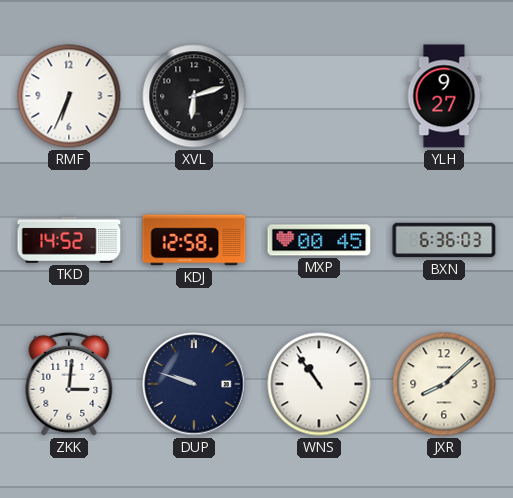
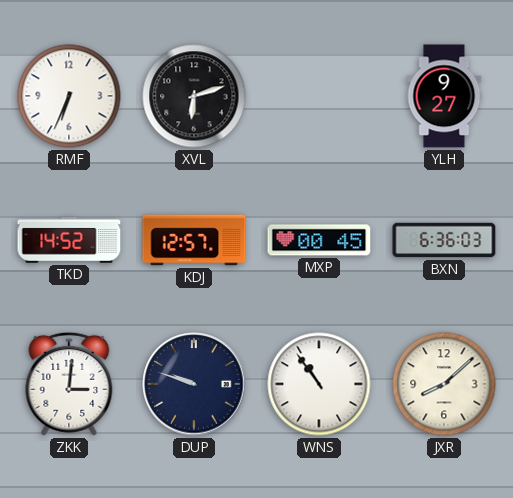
KDJ: 12:58 -> 12:57
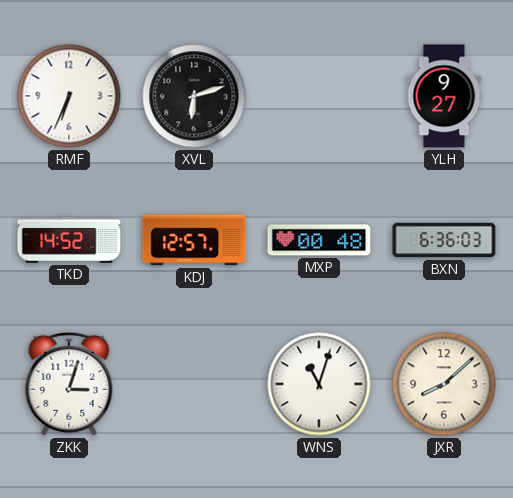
MXP: 00:45 -> 00:48
ZKK: 3:01 -> 3:03
DUP: 9:48 -> none
WNS: 10:54 -> 11:03
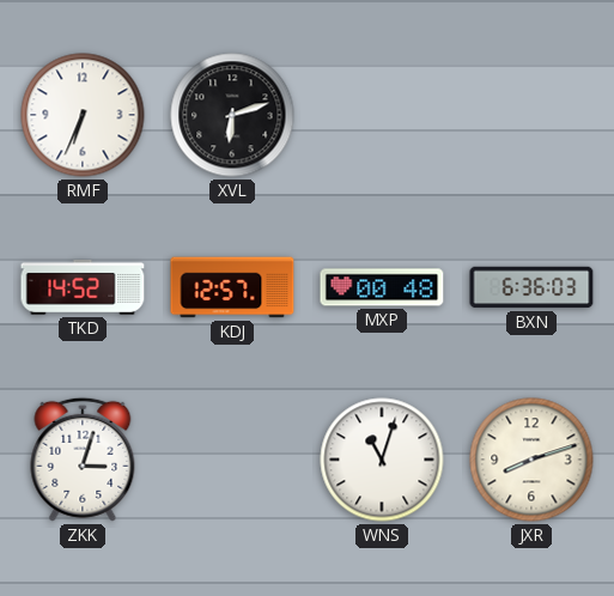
YLH: 9:27 -> none
JXR: 8:08 -> 8:12
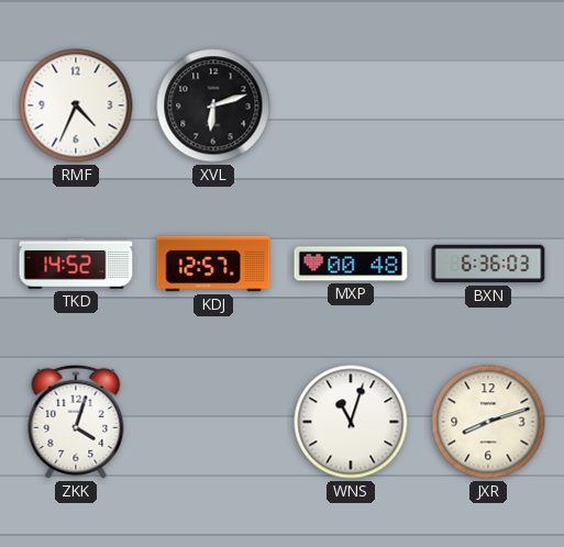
RMF: 6:34 -> 4:34
ZKK: 3:03 -> 4:03
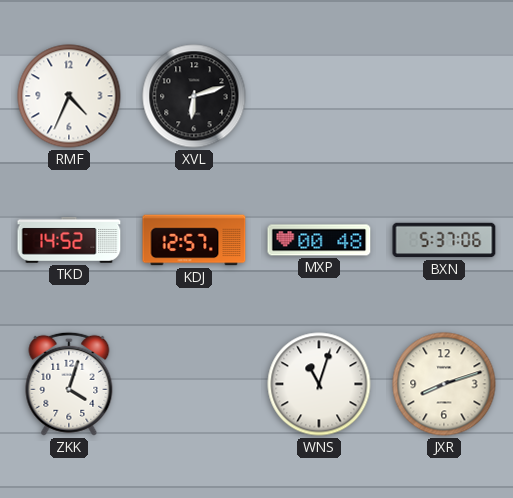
BXN: 6:36 -> 5:37
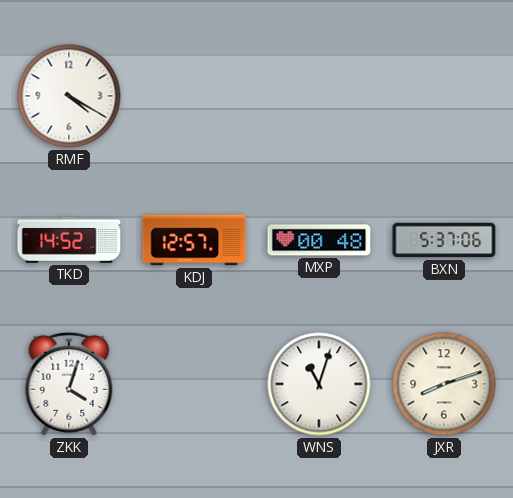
RMF: 4:34 -> 4:20
XVL: 6:12 -> none
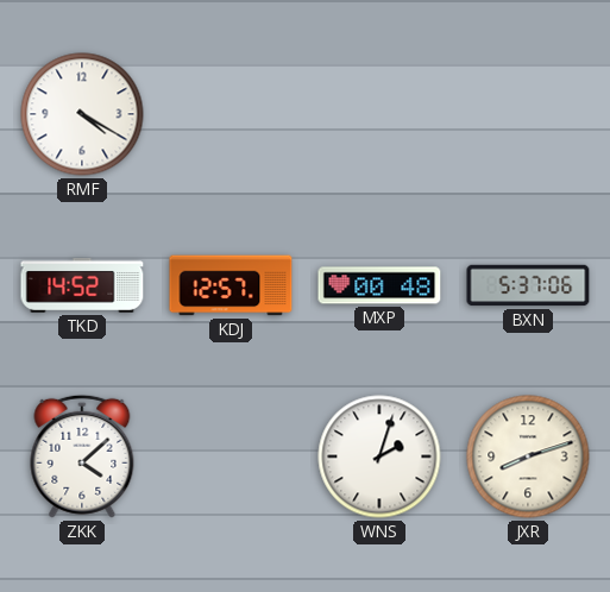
ZKK: 4:03 -> 4:08
WNS: 11:03 -> 2:03
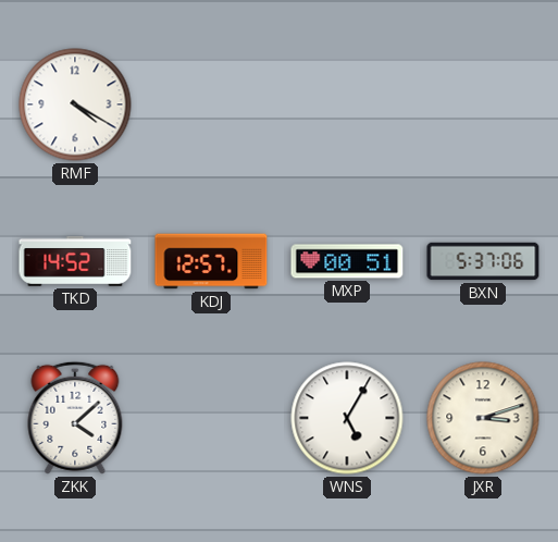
MXP: 00:48 -> 00:51
WNS: 2:03 -> 5:05
JXR: 8:12 -> 3:12
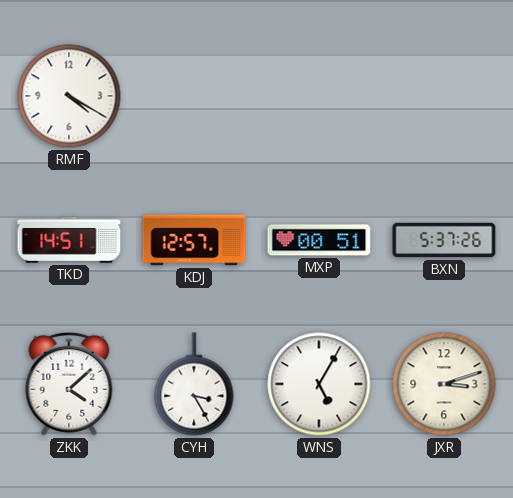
TKD: 14:52 -> 14:51
BXN: 5:37:06 -> 5:37:26
CYH: none -> 3:25
